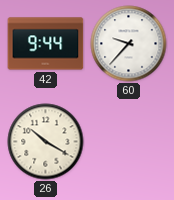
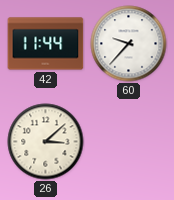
42: 9:44 -> 11:44
26: 10:20 -> 3:08
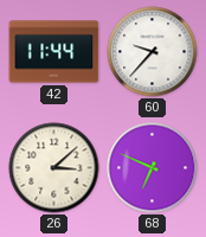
68: none -> 6:49
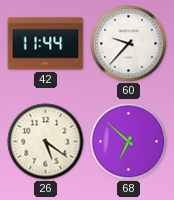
26: 3:08 -> 5:21
68: 6:49 -> 6:52
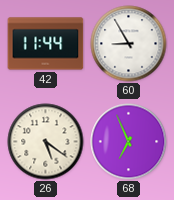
60: 9:37 -> 8:55
68: 6:52 -> 6:56
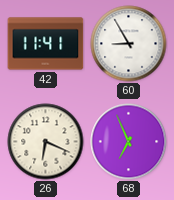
42: 11:44 -> 11:41
26: 5:21 -> 6:19
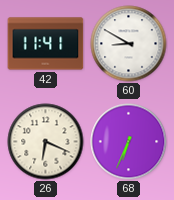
60: 8:55 -> 8:50
68: 6:56 -> 6:34
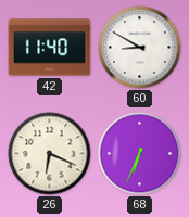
42: 11:41 -> 11:40
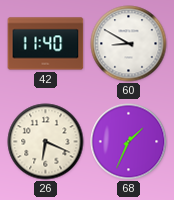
68: 6:34 -> 1:34
